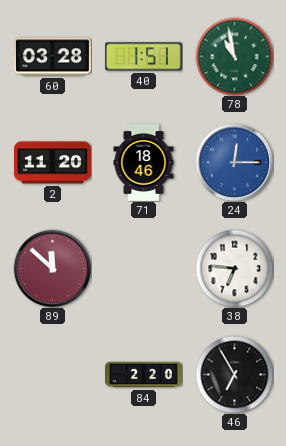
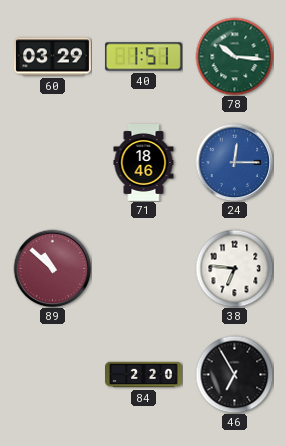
60: 03:28 -> 03:29
78: 10:58 -> 10:16
2: 11:20 -> none
89: 11:52 -> 10:52
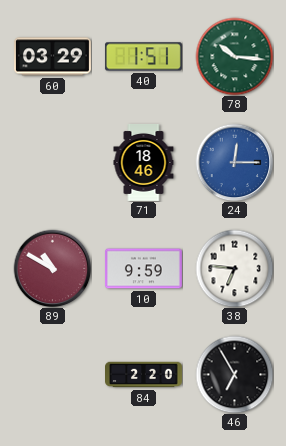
89: 10:52 -> 10:50
10: none -> 9:59
